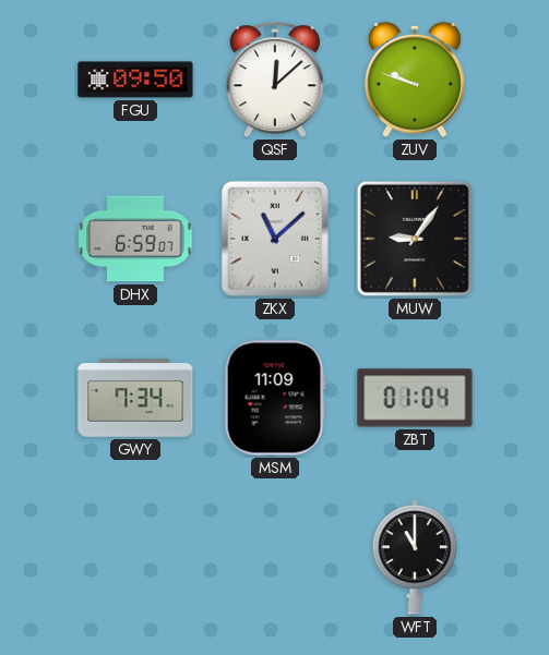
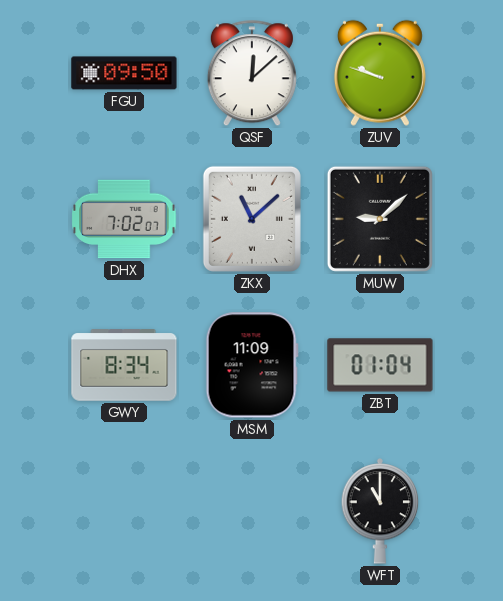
DHX: 6:59 -> 7:02
MUW: 9:06 -> 9:08
GWY: 7:34 -> 8:34
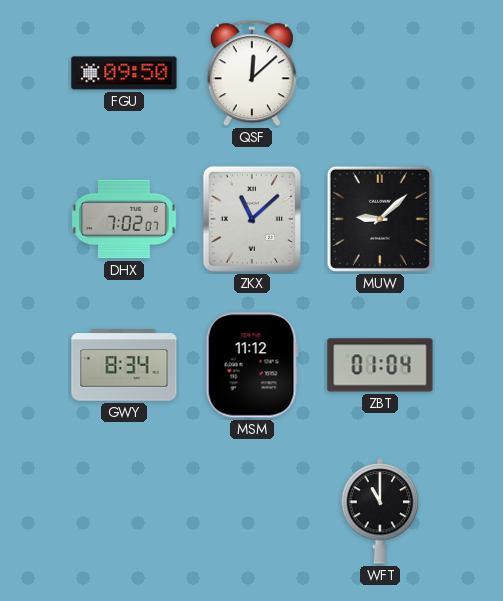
ZUV: 9:48 -> none
MSM: 11:09 -> 11:12
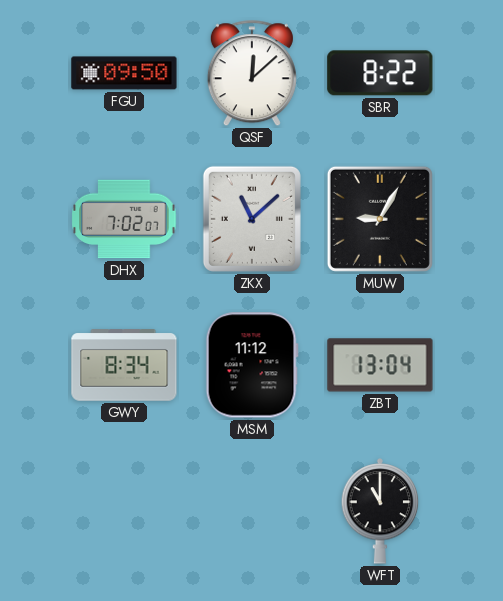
SBR: none -> 8:22
MUW: 9:08 -> 9:05
ZBT: 01:04 -> 13:04
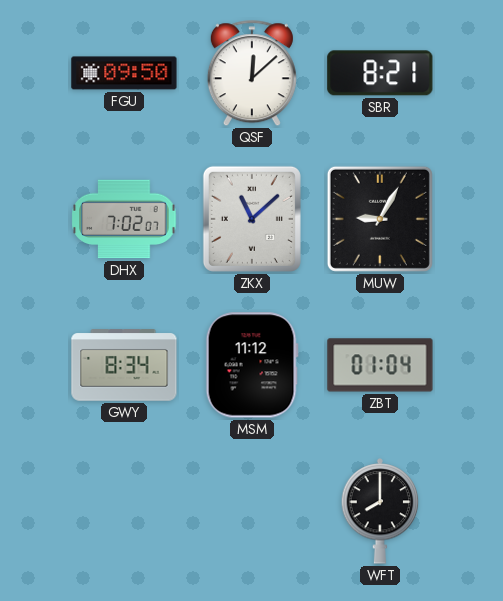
SBR: 8:22 -> 8:21
ZBT: 13:04 -> 01:04
WFT: 11:00 -> 8:00
